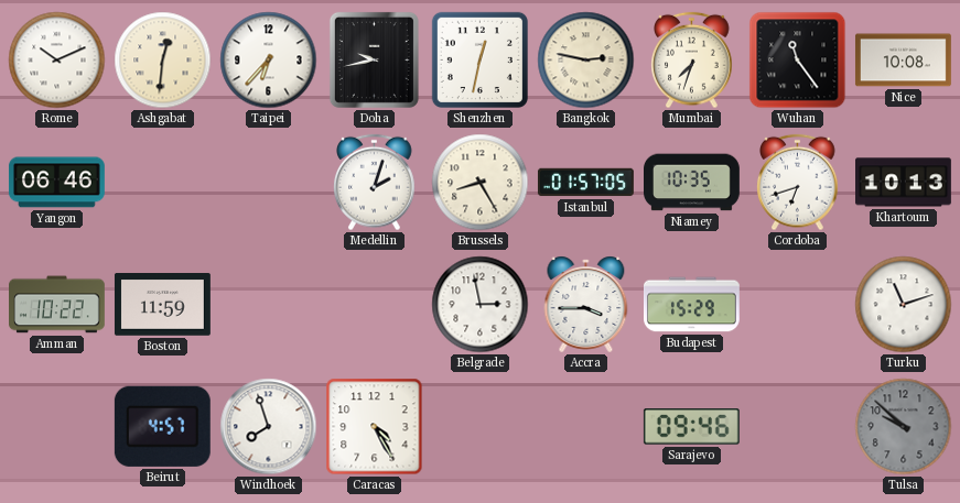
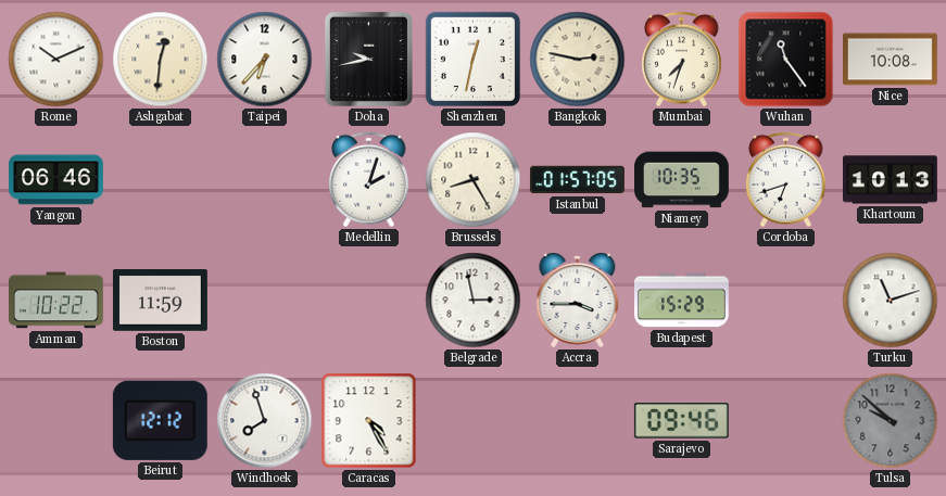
Beirut: 4:57 -> 12:12
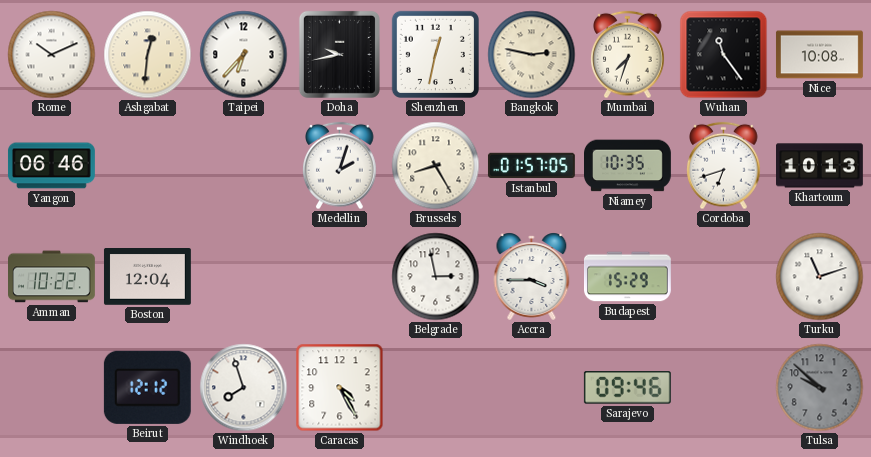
Boston: 11:59 -> 12:04
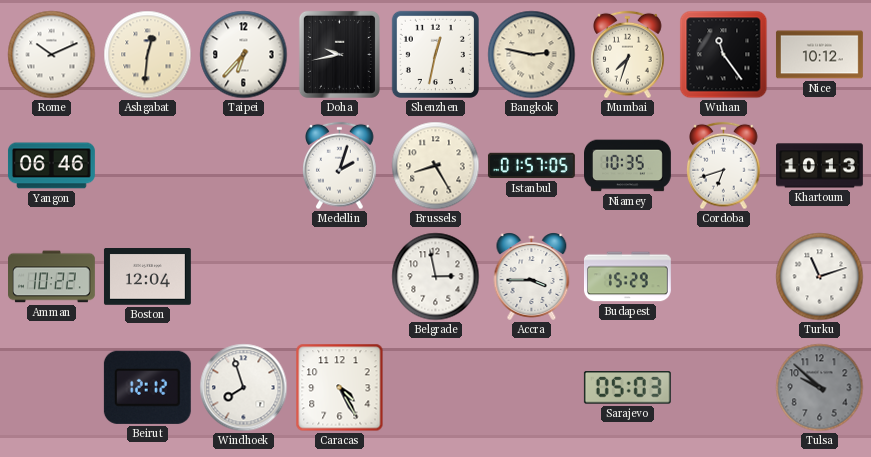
Nice: 10:08 -> 10:12
Sarajevo: 09:46 -> 05:03
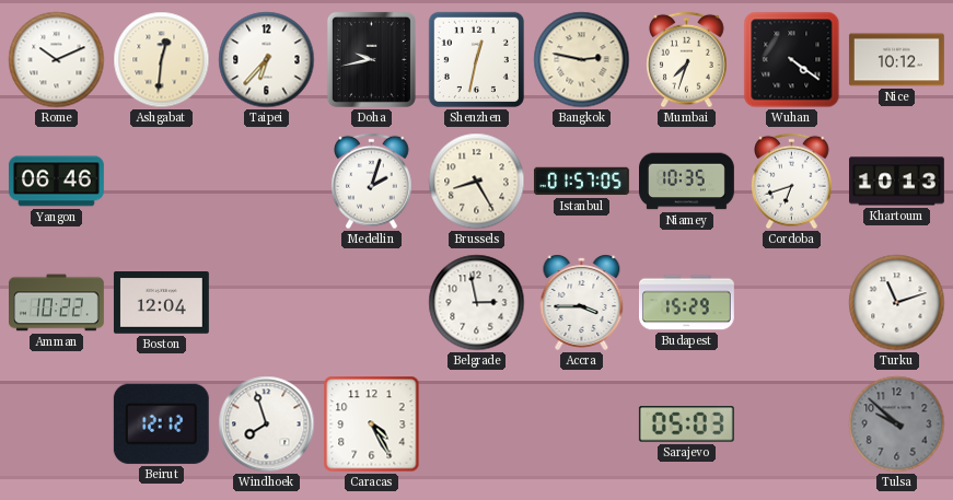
Wuhan: 11:24 -> 4:21
